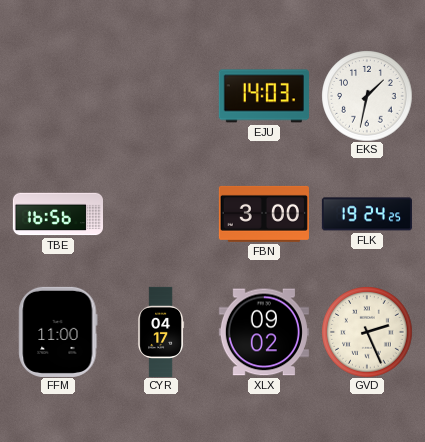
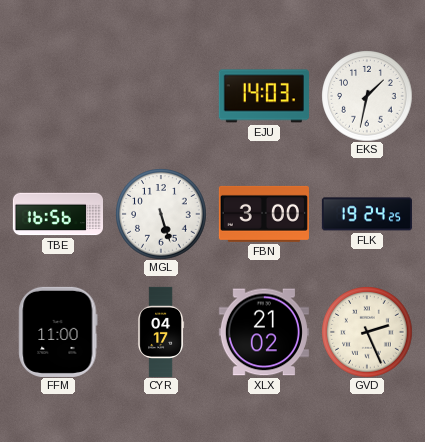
MGL: none -> 5:27
XLX: 09:02 -> 21:02
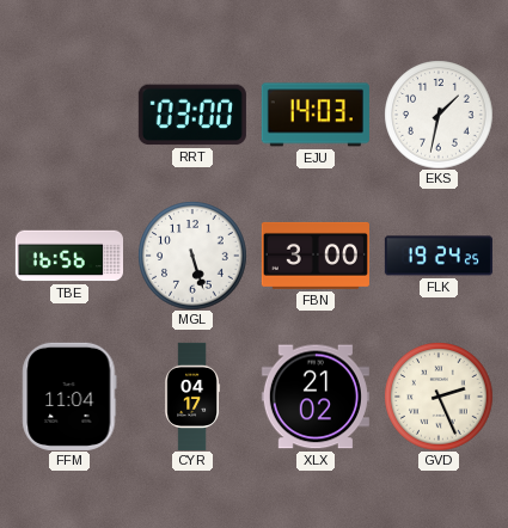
RRT: none -> 03:00
FFM: 11:00 -> 11:04
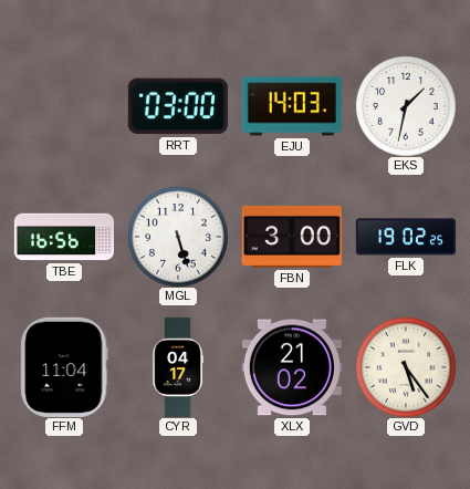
FLK: 19:24 -> 19:02
GVD: 2:26 -> 5:24
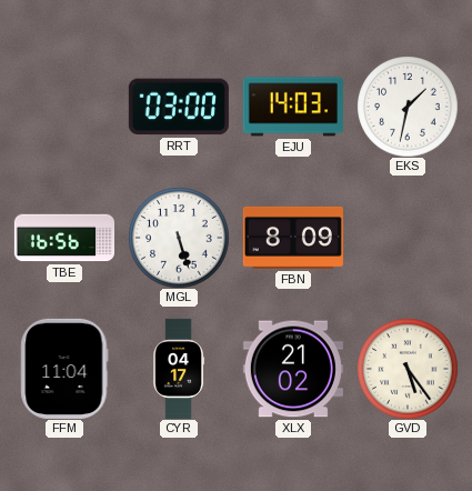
FBN: 3:00 -> 8:09
FLK: 19:02 -> none
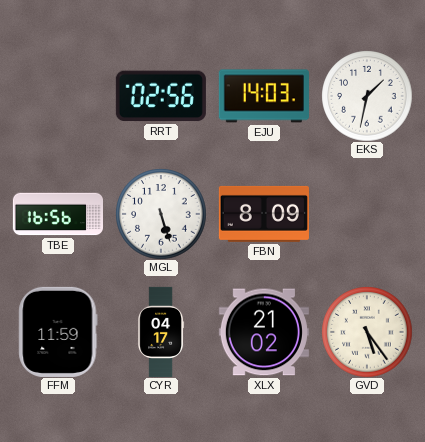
RRT: 03:00 -> 02:56
FFM: 11:04 -> 11:59
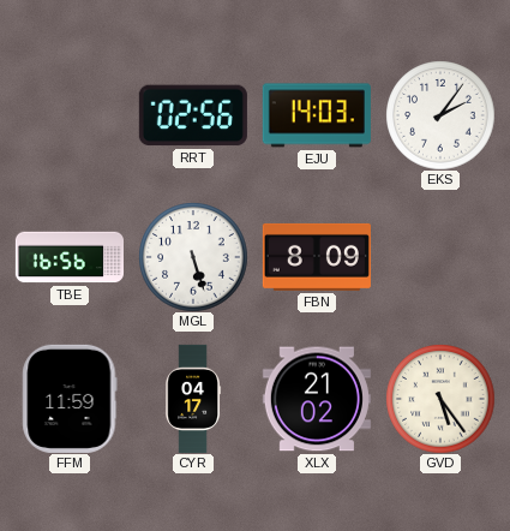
EKS: 1:32 -> 2:06
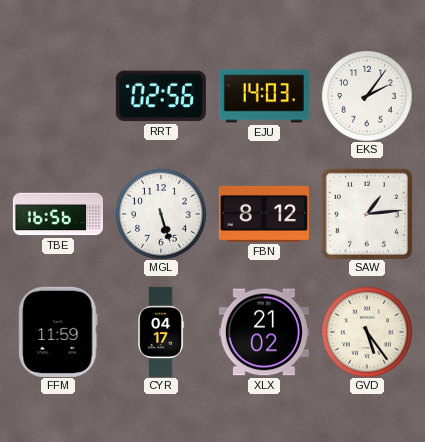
FBN: 8:09 -> 8:12
SAW: none -> 1:14
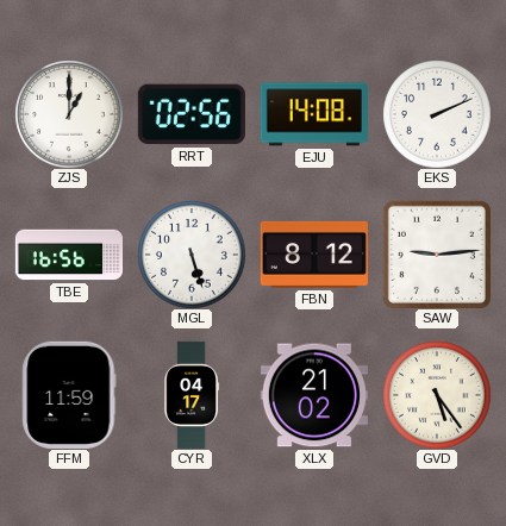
ZJS: none -> 1:00
EJU: 14:03 -> 14:08
EKS: 2:06 -> 2:11
SAW: 1:14 -> 9:14
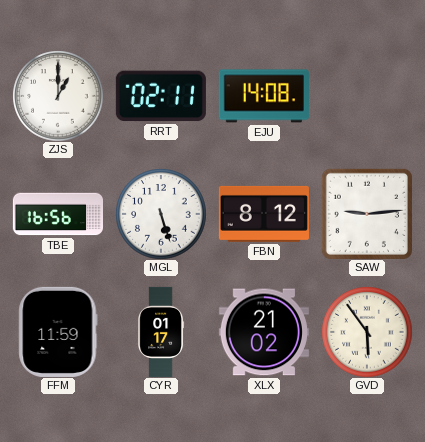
RRT: 02:56 -> 02:11
EKS: 2:11 -> none
CYR: 04:17 -> 01:17
GVD: 5:24 -> 5:54
